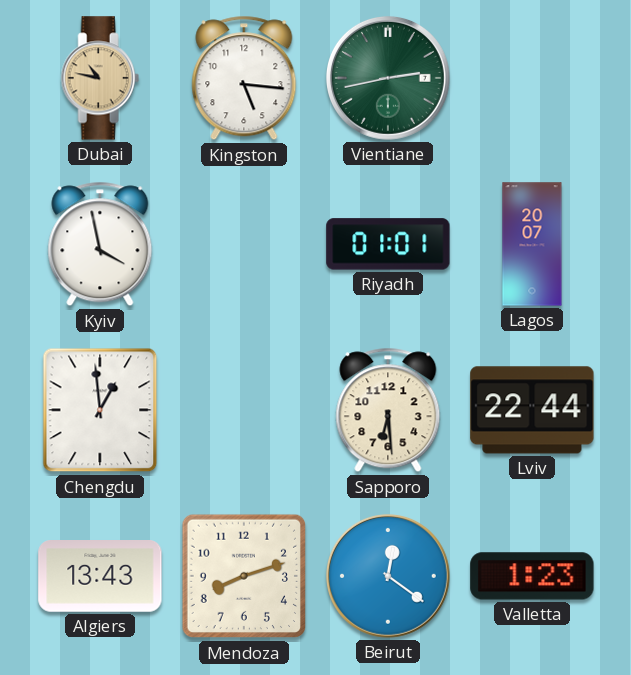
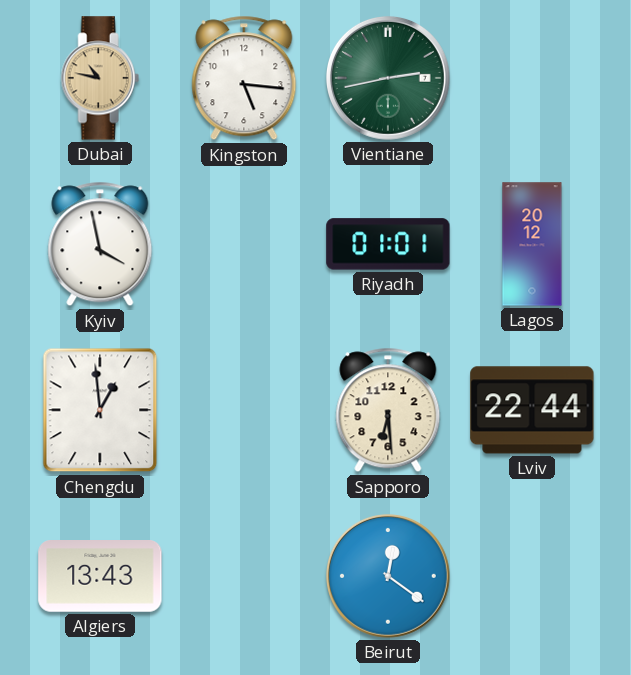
Lagos: 20:07 -> 20:12
Mendoza: 8:12 -> none
Valletta: 1:23 -> none
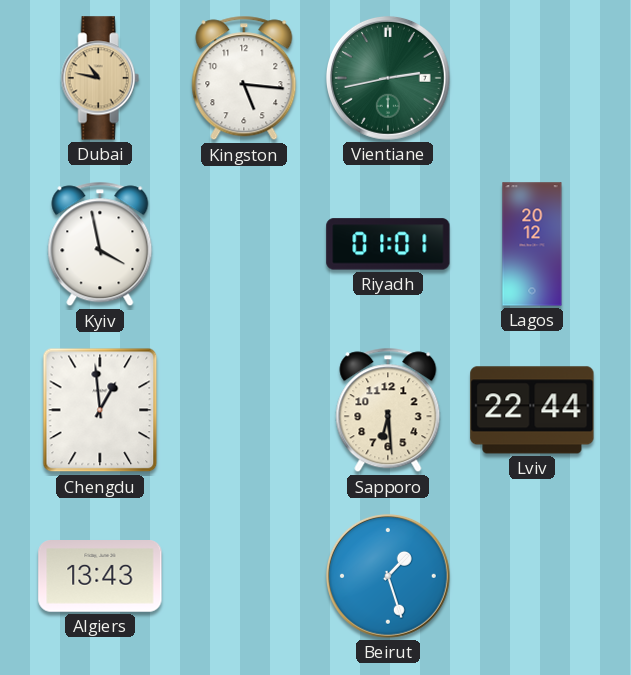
Beirut: 12:21 -> 1:27
